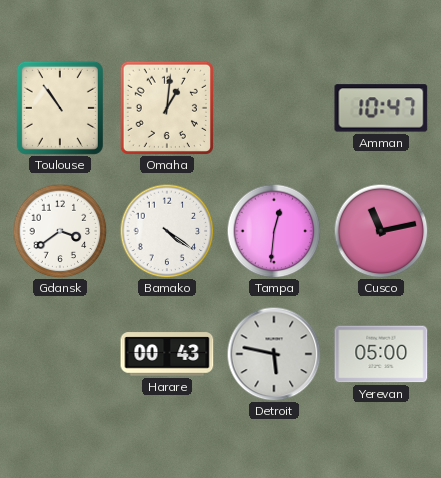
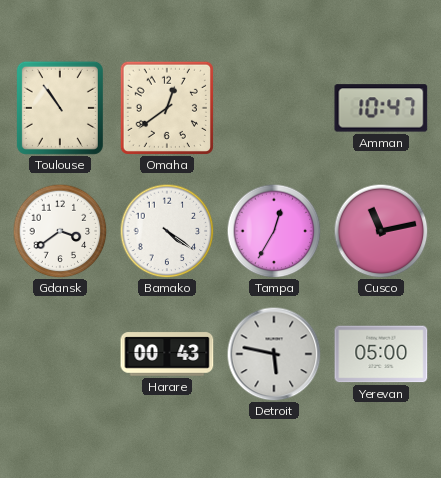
Omaha: 1:01 -> 12:39
Tampa: 12:31 -> 12:35
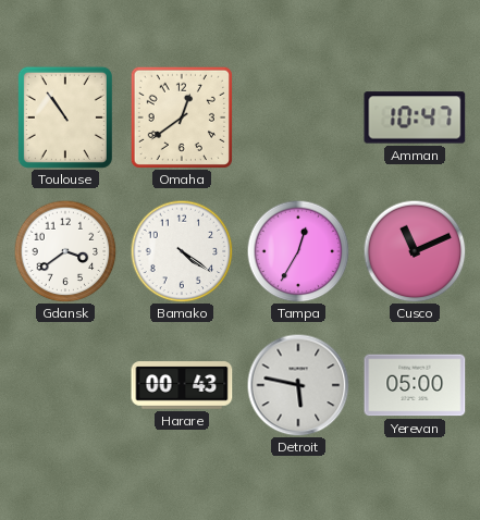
Cusco: 11:13 -> 11:11
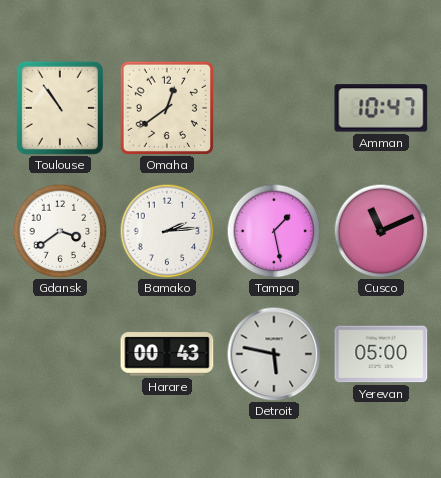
Bamako: 4:21 -> 2:14
Tampa: 12:35 -> 1:28
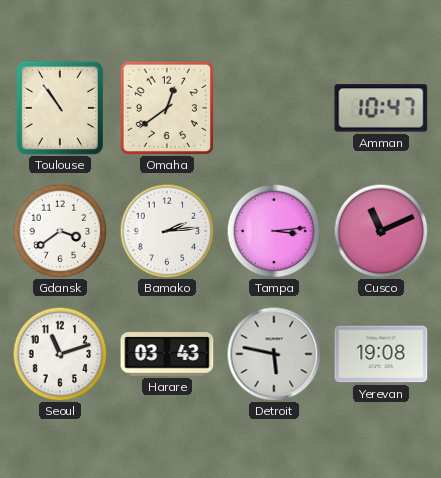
Tampa: 1:28 -> 3:14
Seoul: none -> 11:12
Harare: 00:43 -> 03:43
Yerevan: 05:00 -> 19:08
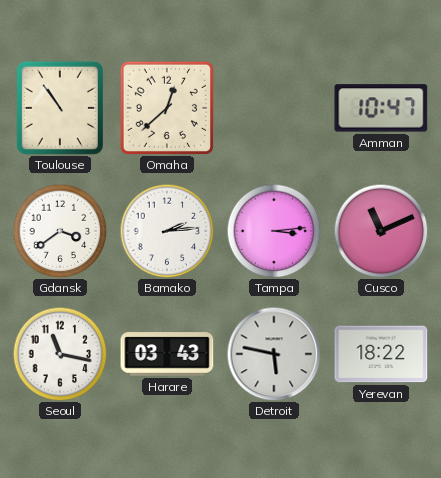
Omaha: 12:39 -> 12:38
Seoul: 11:12 -> 11:17
Yerevan: 19:08 -> 18:22
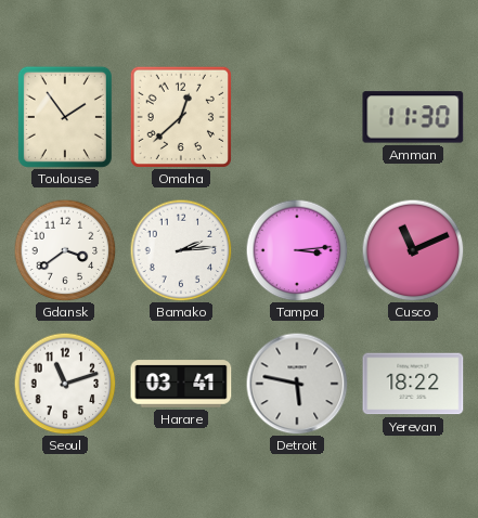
Toulouse: 10:54 -> 1:54
Amman: 10:47 -> 11:30
Seoul: 11:17 -> 11:12
Harare: 03:43 -> 03:41
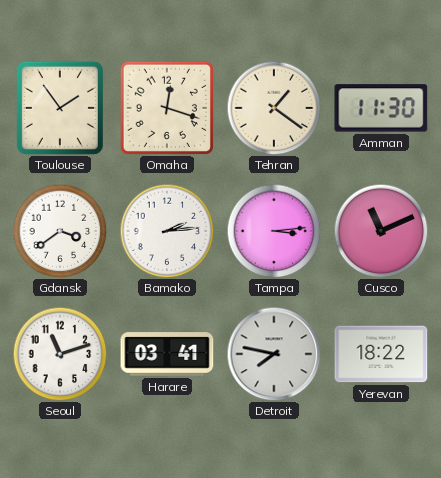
Omaha: 12:38 -> 12:18
Tehran: none -> 1:21
Detroit: 5:47 -> 7:47
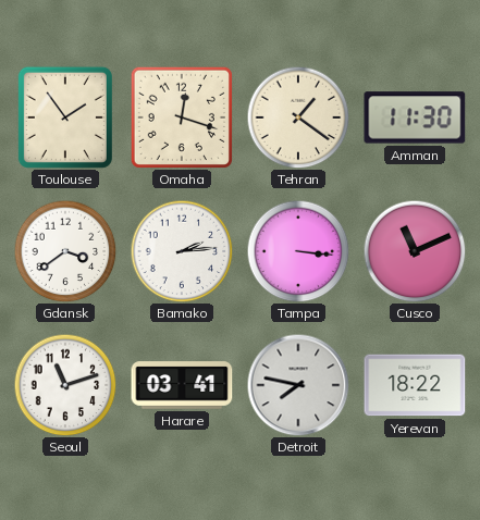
Tampa: 3:14 -> 3:16
